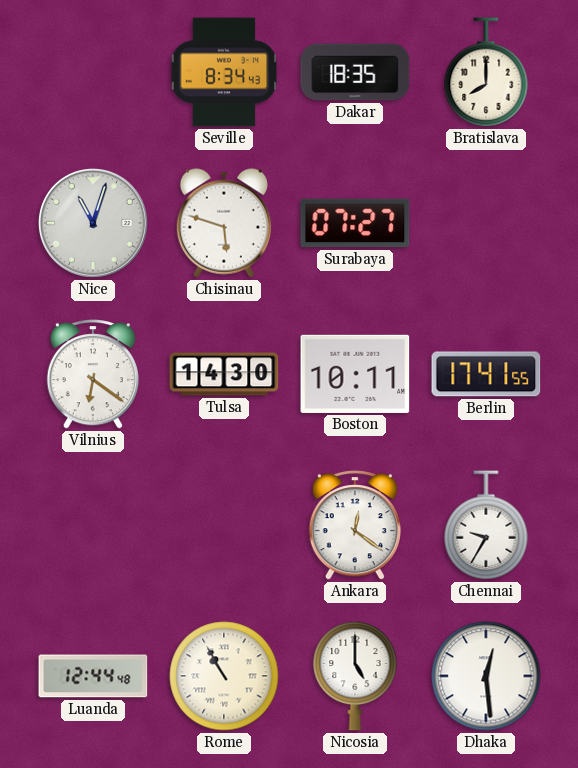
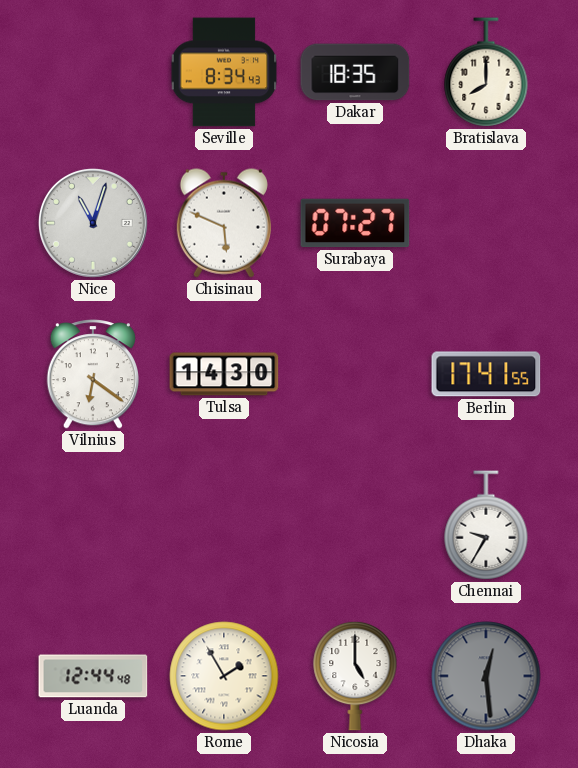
Chisinau: 5:48 -> 5:49
Boston: 10:11 -> none
Ankara: 12:21 -> none
Rome: 10:55 -> 1:55
Dhaka dial: white -> grey
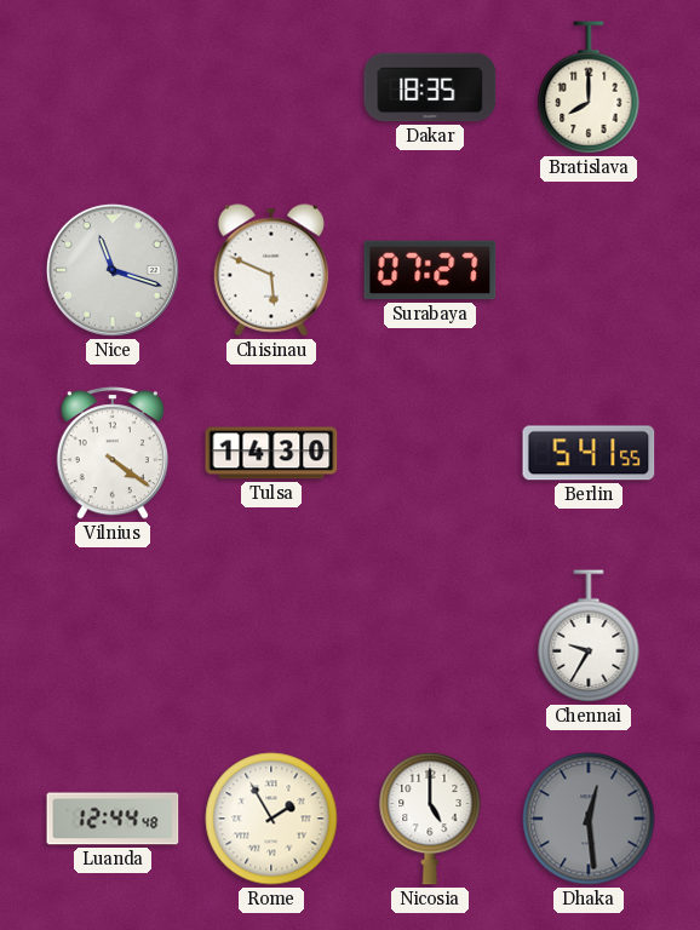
Seville: 8:34 -> none
Nice: 11:03 -> 11:18
Vilnius: 6:21 -> 4:21
Berlin: 17:41 -> 5:41
